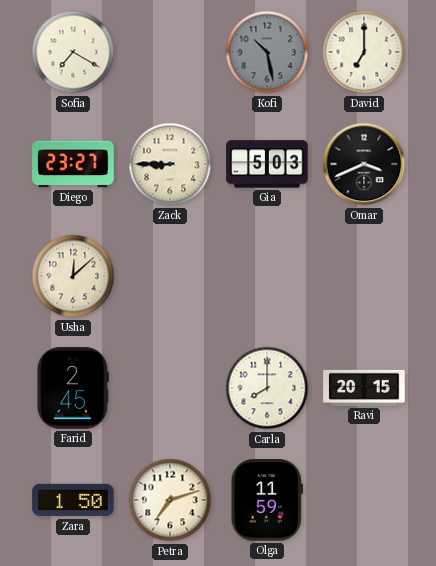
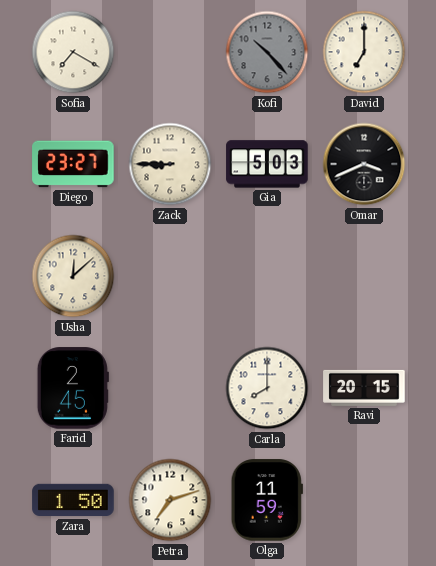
Kofi: 10:28 -> 10:23
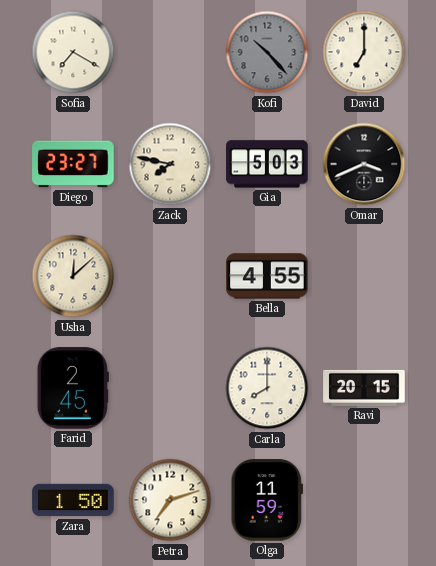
Zack: 8:45 -> 7:47
Bella: none -> 4:55
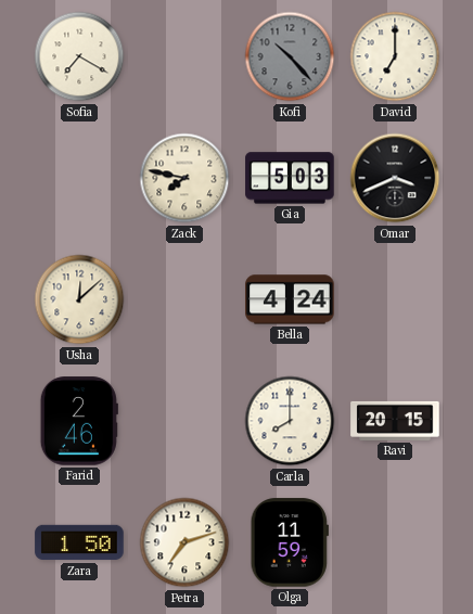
Diego: 23:27 -> none
Bella: 4:55 -> 4:24
Farid: 2:45 -> 2:46
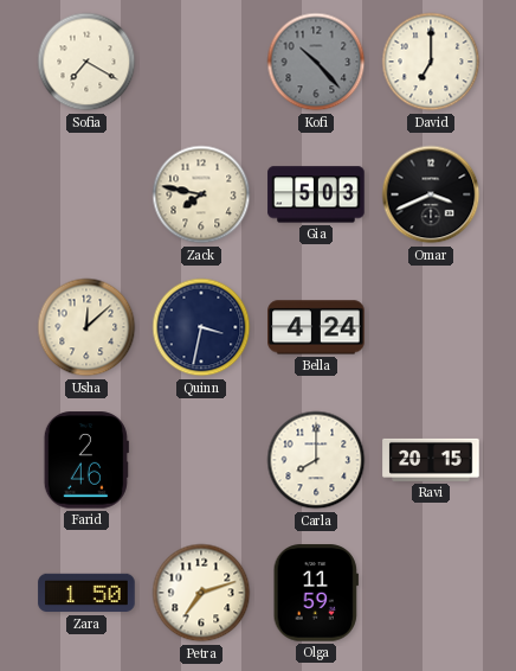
Quinn: none -> 3:32
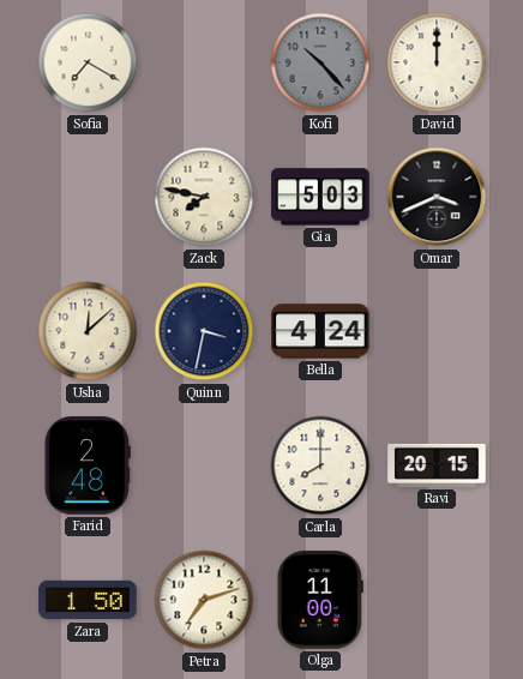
David: 7:00 -> 12:00
Farid: 2:46 -> 2:48
Olga: 11:59 -> 11:00
